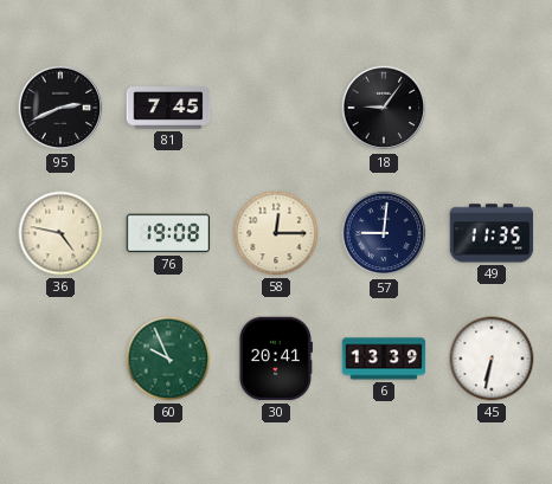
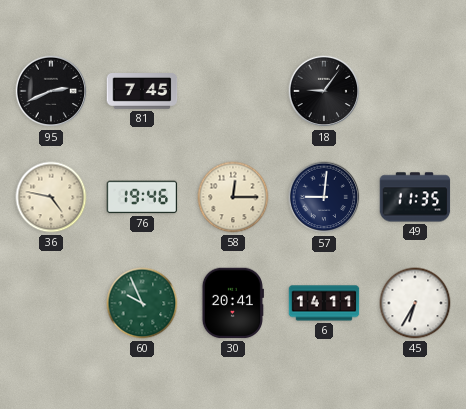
76: 19:08 -> 19:46
6: 13:39 -> 14:11
45: 6:32 -> 6:35
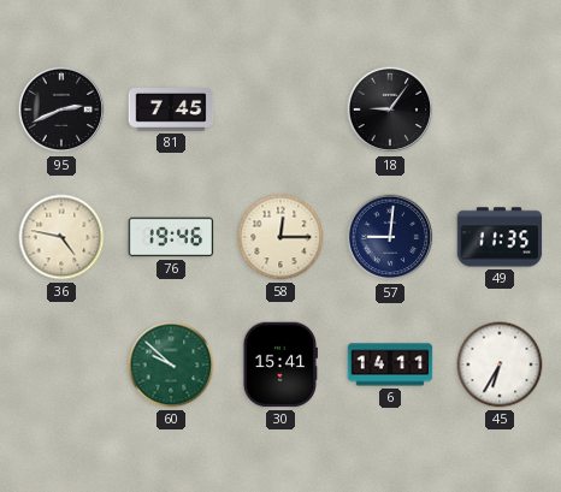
60: 9:56 -> 9:52
30: 20:41 -> 15:41
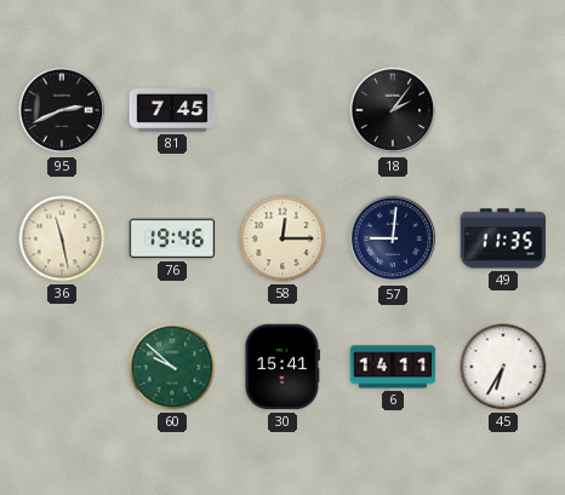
18: 9:06 -> 2:06
36: 4:47 -> 11:28
